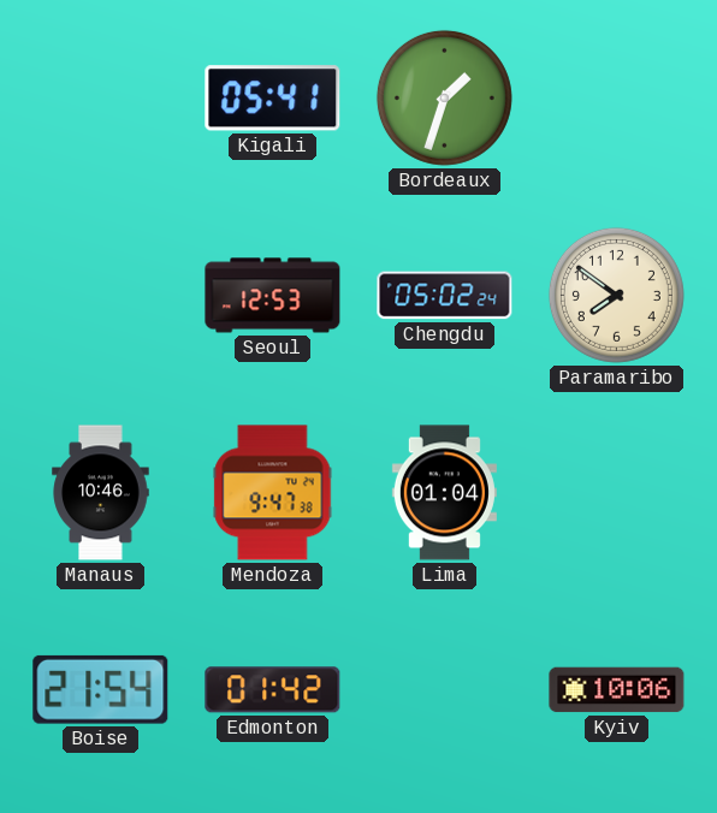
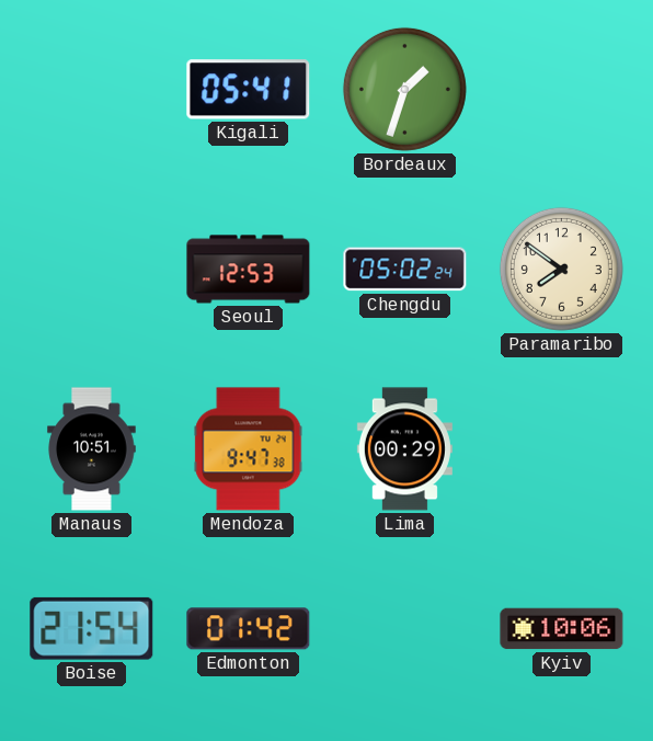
Manaus: 10:46 -> 10:51
Lima: 01:04 -> 00:29
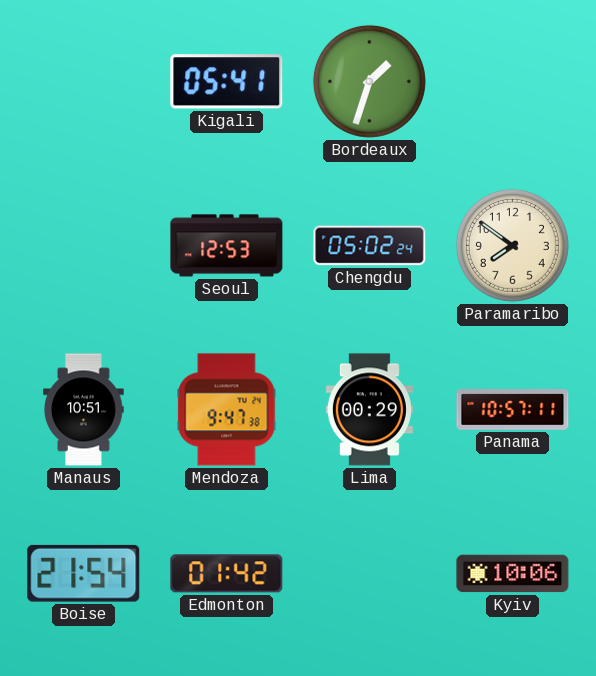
Panama: none -> 10:57
